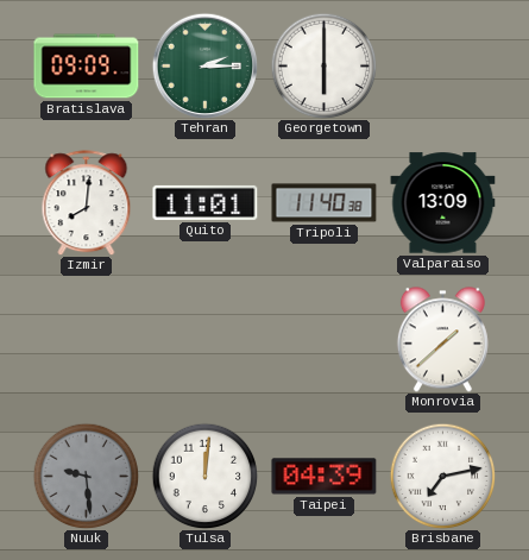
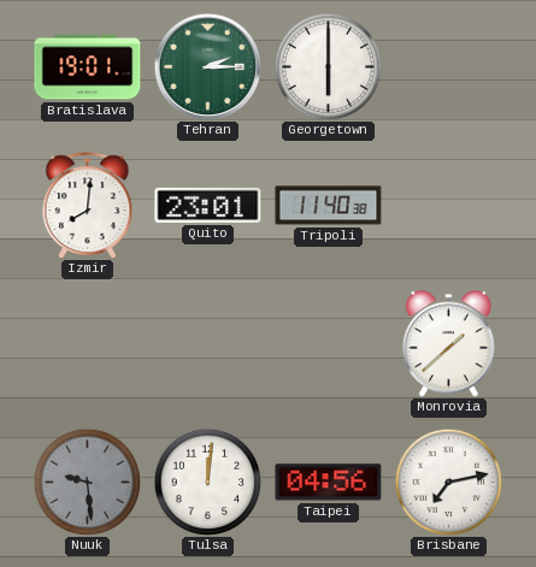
Bratislava: 09:09 -> 19:01
Quito: 11:01 -> 23:01
Valparaiso: 13:09 -> none
Taipei: 04:39 -> 04:56
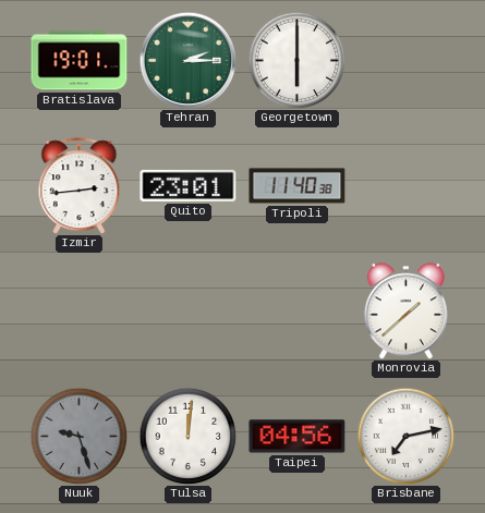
Izmir: 8:01 -> 2:44
Nuuk: 9:29 -> 9:27
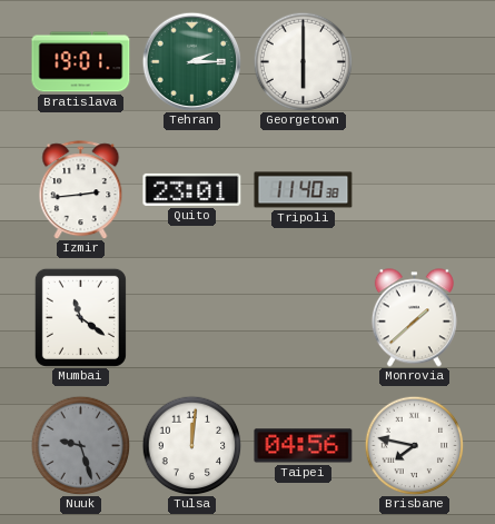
Mumbai: none -> 11:21
Brisbane: 7:13 -> 7:47
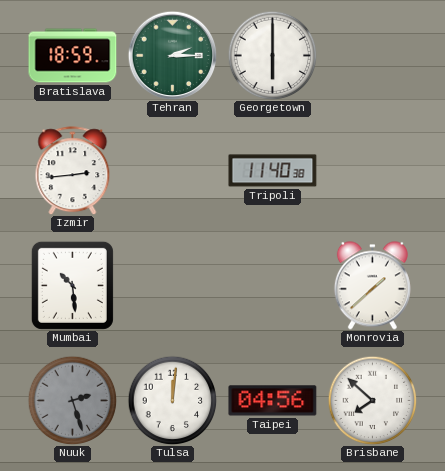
Bratislava: 19:01 -> 18:59
Quito: 23:01 -> none
Mumbai: 11:21 -> 10:29
Nuuk: 9:27 -> 2:27
Brisbane: 7:47 -> 7:52
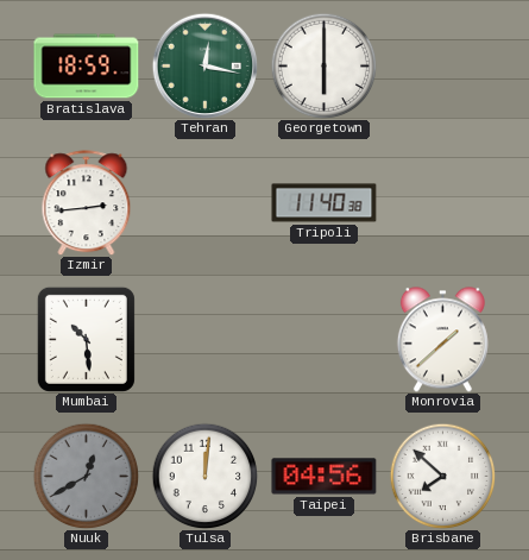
Tehran: 2:15 -> 12:17
Nuuk: 2:27 -> 12:40
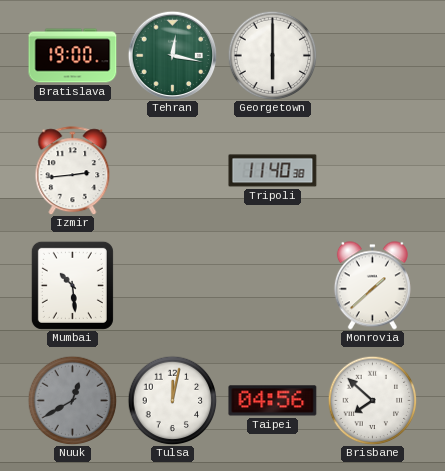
Bratislava: 18:59 -> 19:00
Tulsa: 12:01 -> 12:02
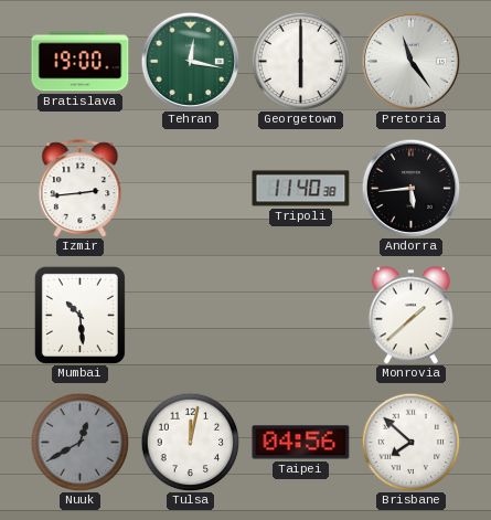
Pretoria: none -> 11:24
Andorra: none -> 5:44
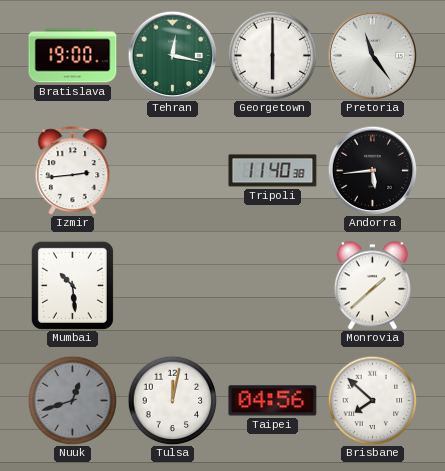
Nuuk: 12:40 -> 12:42
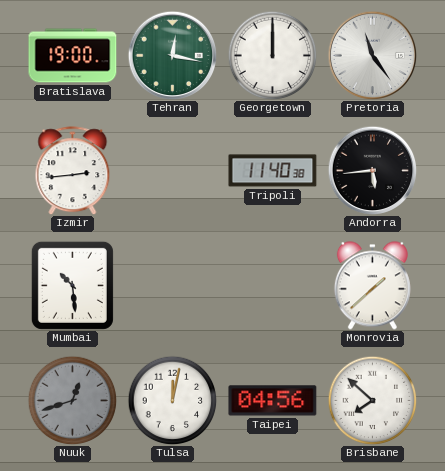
Georgetown: 6:00 -> 12:00
